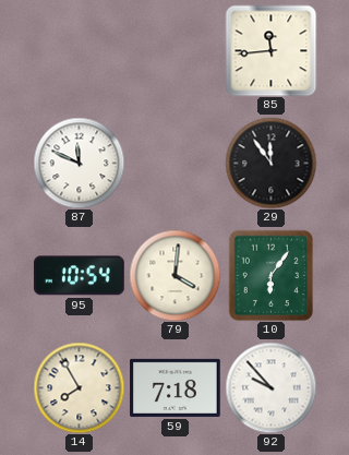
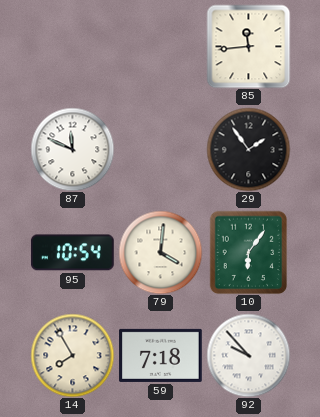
29: 11:54 -> 1:54
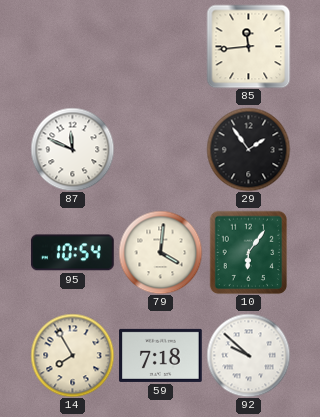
92: 9:53 -> 9:52
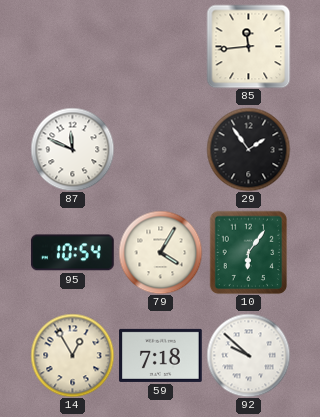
79: 4:01 -> 4:05
14: 7:55 -> 12:55
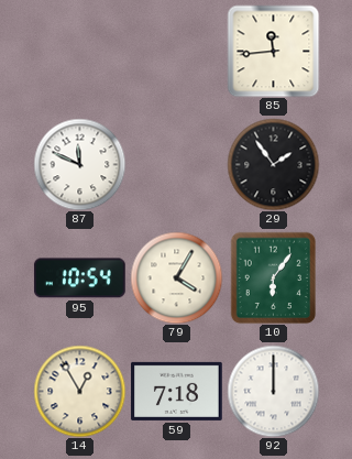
92: 9:52 -> 12:00
